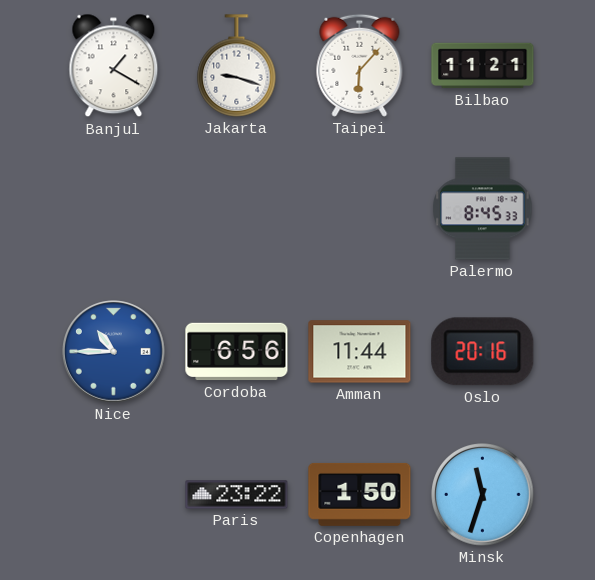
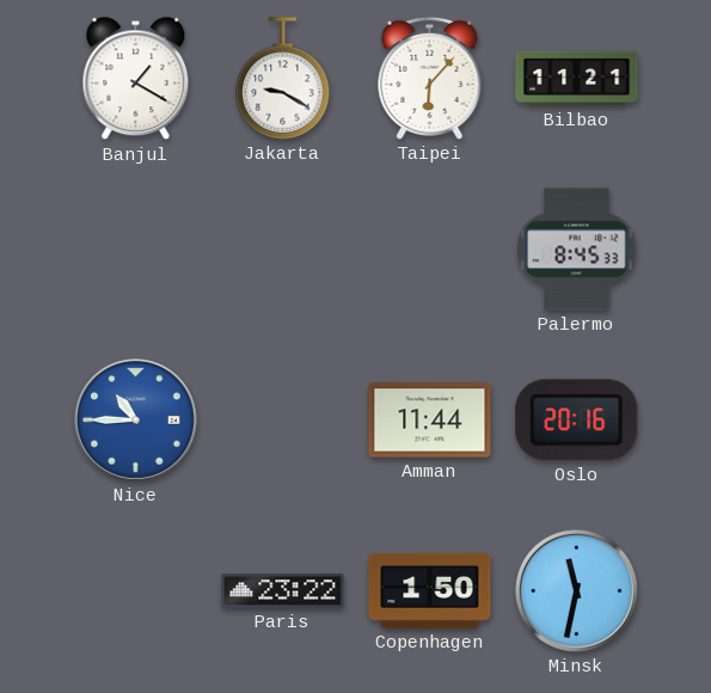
Jakarta: 9:18 -> 9:20
Cordoba: 6:56 -> none
Minsk: 11:33 -> 11:32
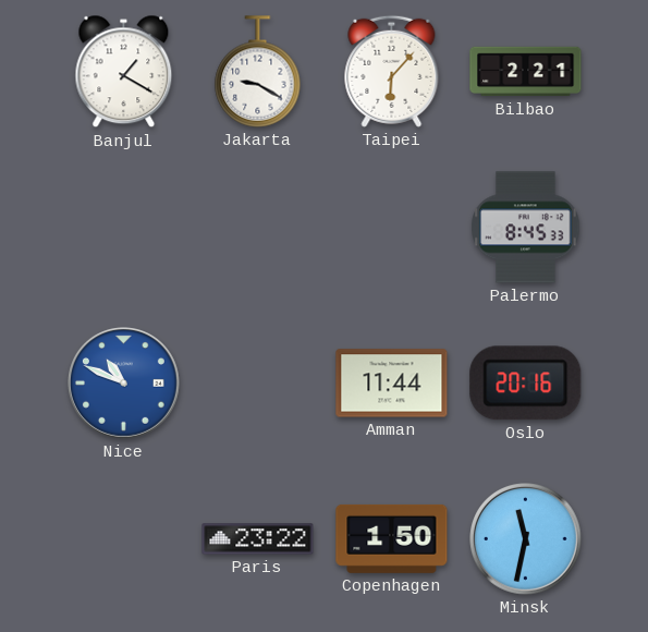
Bilbao: 11:21 -> 2:21
Nice: 10:45 -> 10:49
